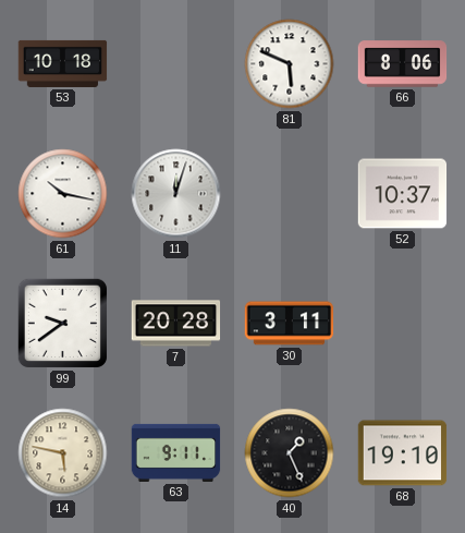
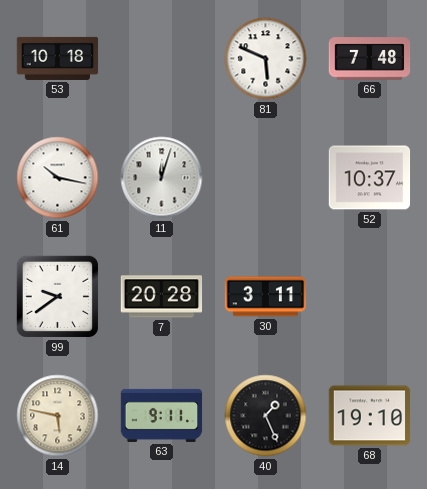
66: 8:06 -> 7:48
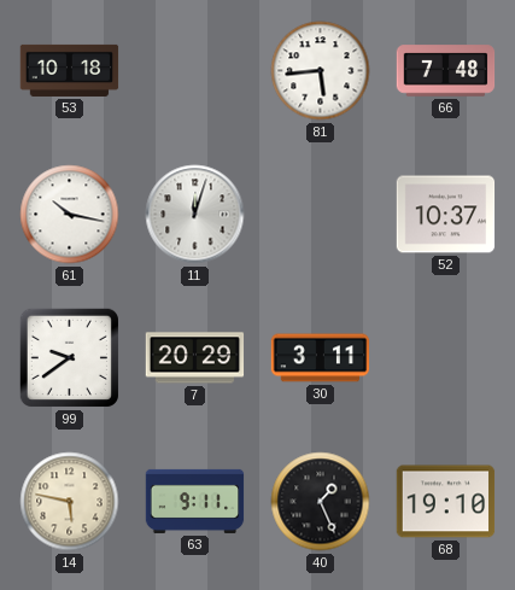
81: 5:49 -> 5:44
7: 20:28 -> 20:29
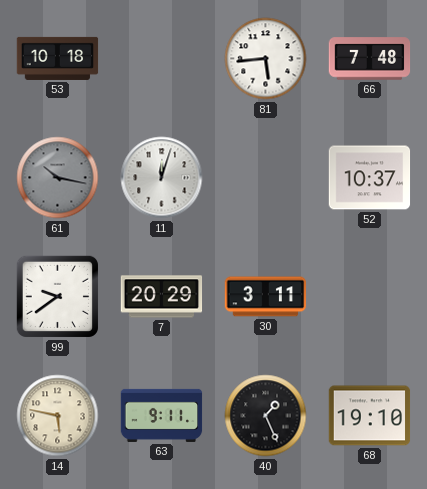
61 dial: white -> grey
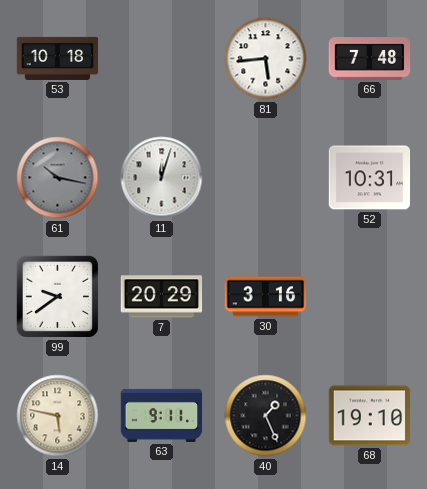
52: 10:37 -> 10:31
30: 3:11 -> 3:16
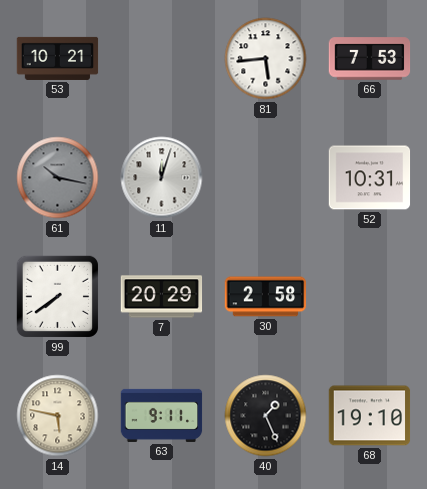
53: 10:18 -> 10:21
66: 7:48 -> 7:53
99: 9:39 -> 7:39
30: 3:16 -> 2:58
